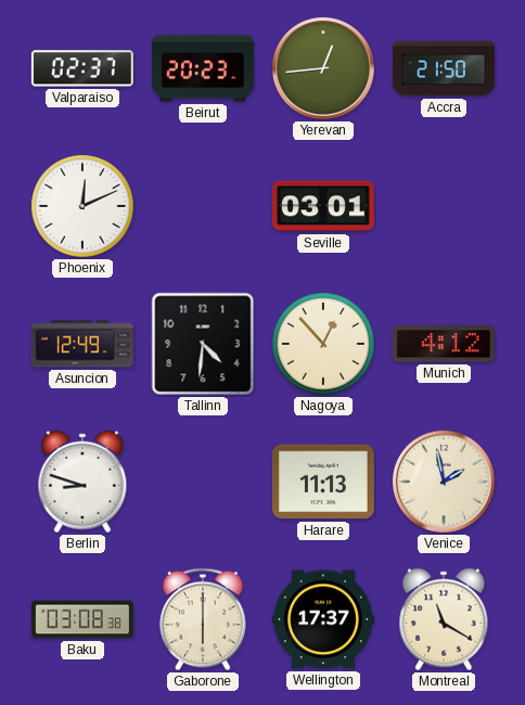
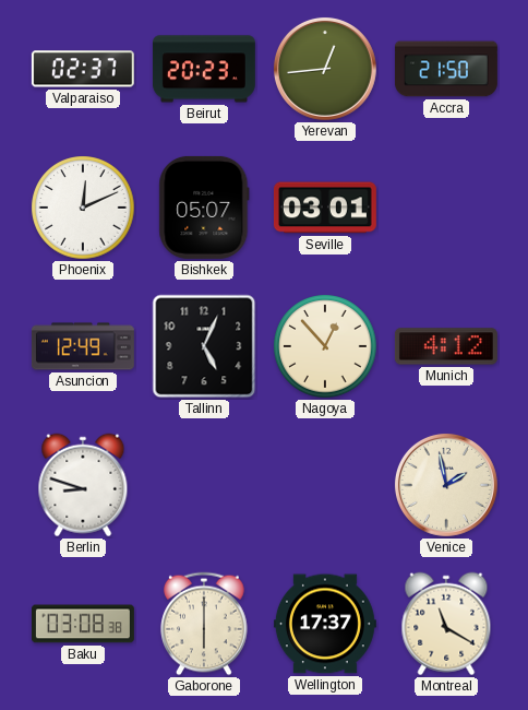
Bishkek: none -> 05:07
Tallinn: 4:31 -> 5:04
Harare: 11:13 -> none
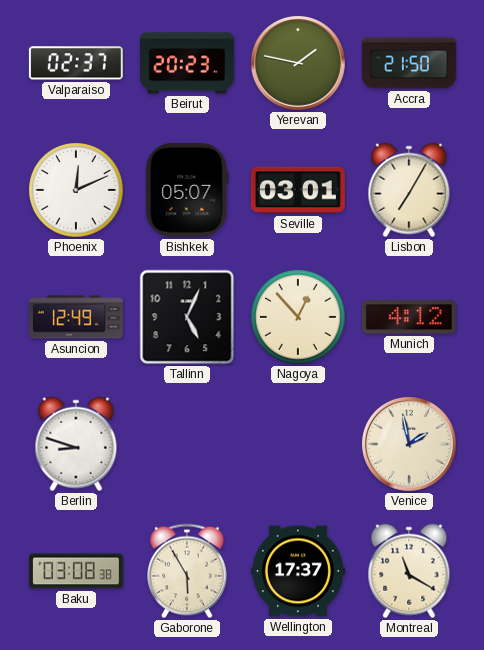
Yerevan: 12:44 -> 1:47
Lisbon: none -> 7:05
Gaborone: 6:00 -> 5:55
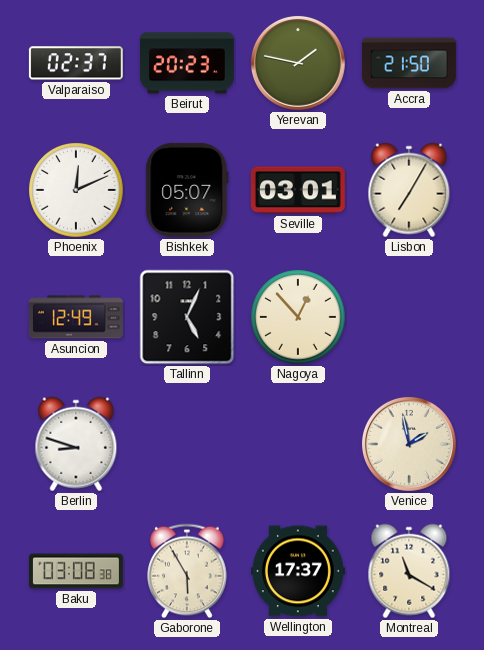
Munich: 4:12 -> none
